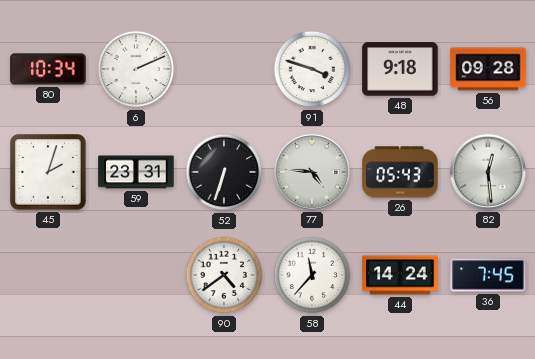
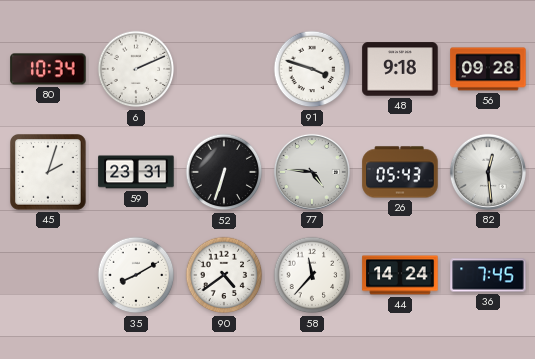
35: none -> 8:10
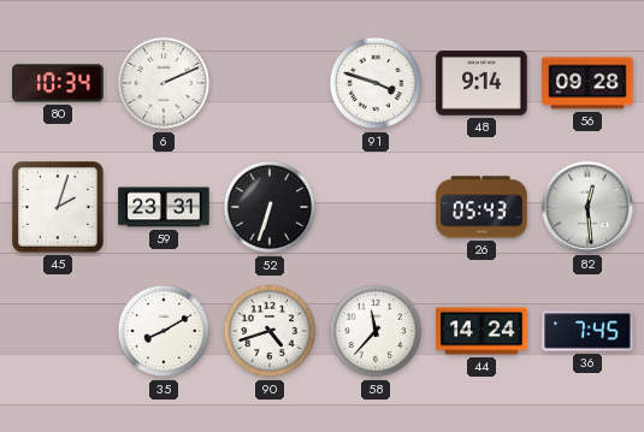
48: 9:18 -> 9:14
77: 4:46 -> none
90: 4:39 -> 4:42
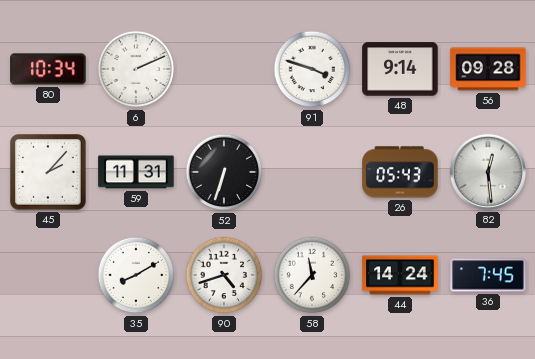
45: 2:03 -> 2:07
59: 23:31 -> 11:31
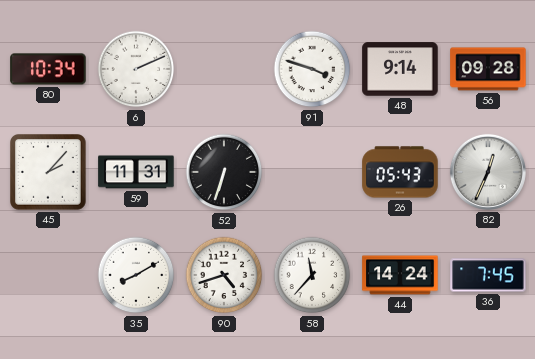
82: 12:29 -> 12:34
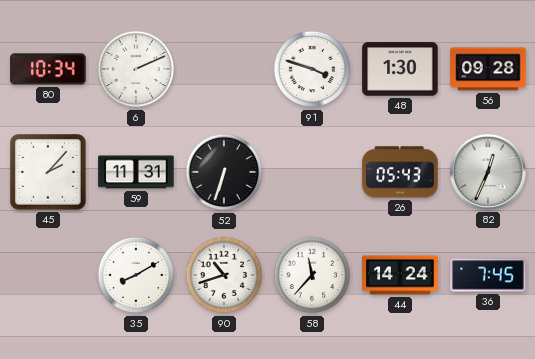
48: 9:14 -> 1:30
90: 4:42 -> 10:42
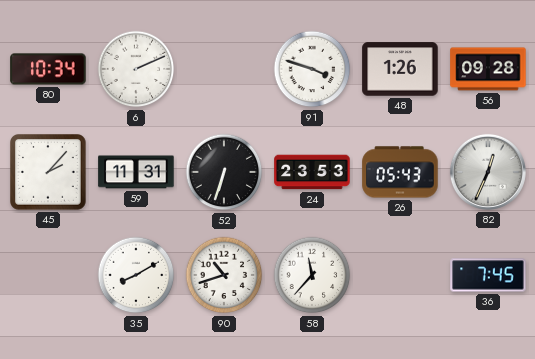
48: 1:30 -> 1:26
24: none -> 23:53
44: 14:24 -> none
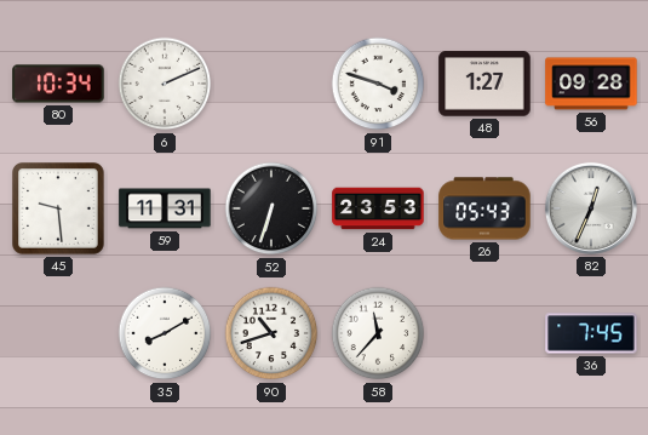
48: 1:26 -> 1:27
45: 2:07 -> 9:29
